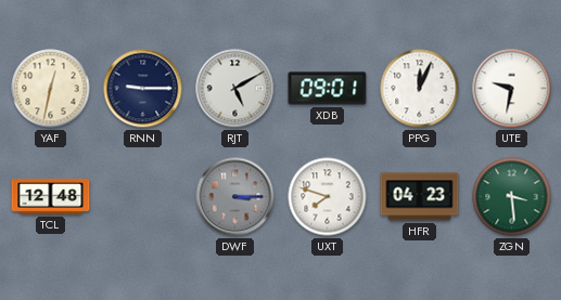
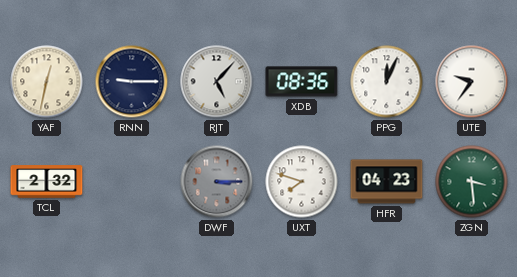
RJT: 5:10 -> 5:07
XDB: 09:01 -> 08:36
UTE: 9:32 -> 9:36
TCL: 12:48 -> 2:32
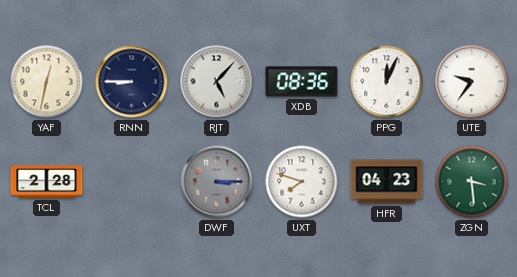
RNN: 9:15 -> 8:45
TCL: 2:32 -> 2:28
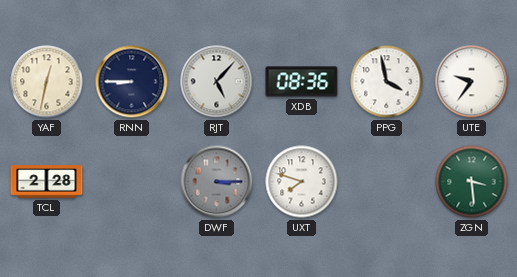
PPG: 12:04 -> 3:58
HFR: 04:23 -> none
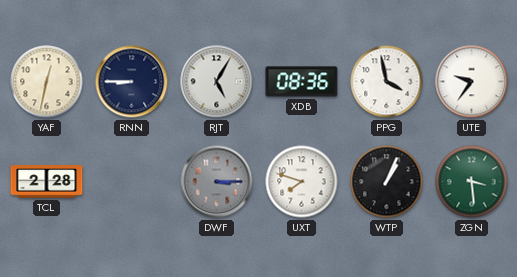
RJT: 5:07 -> 5:05
WTP: none -> 1:04
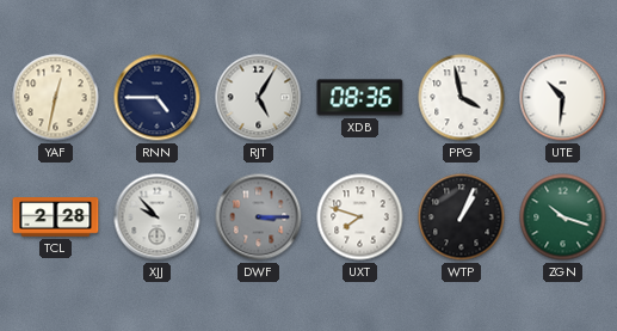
RNN: 8:45 -> 4:45
UTE: 9:36 -> 10:31
XJJ: none -> 9:53
ZGN: 3:29 -> 10:18
